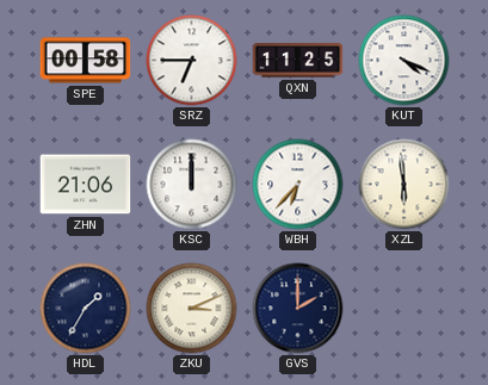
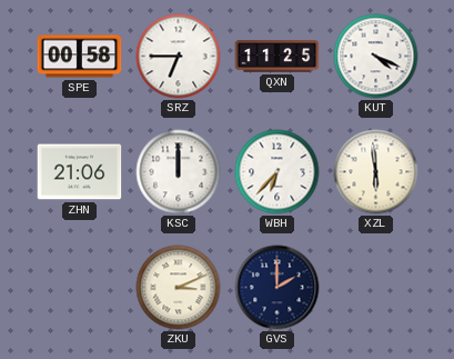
HDL: 1:35 -> none
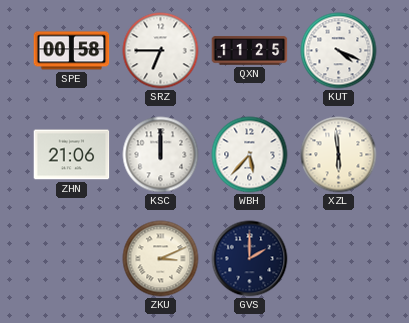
WBH: 6:37 -> 5:37
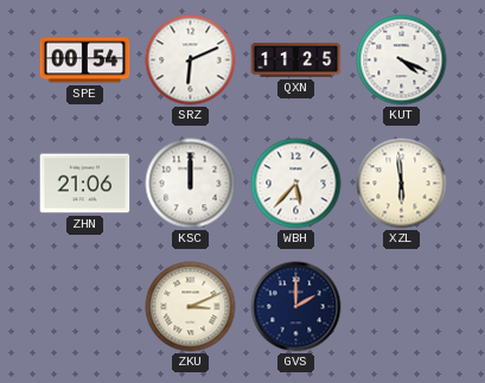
SPE: 00:58 -> 00:54
SRZ: 6:45 -> 6:11
